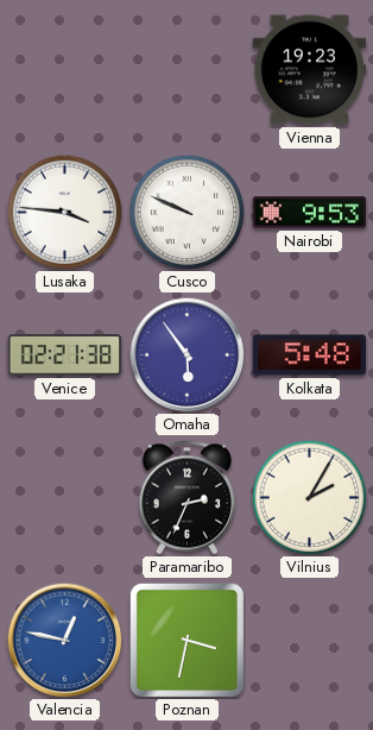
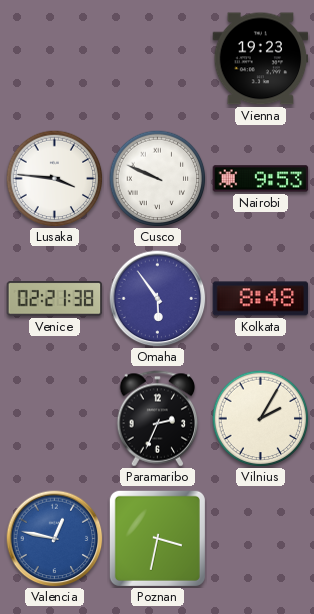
Kolkata: 5:48 -> 8:48
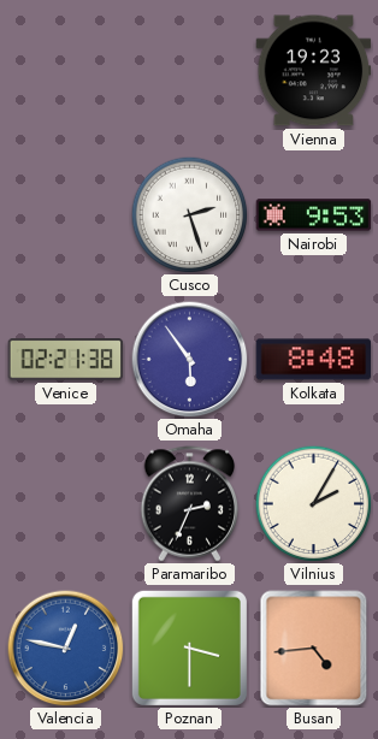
Lusaka: 3:46 -> none
Cusco: 9:49 -> 2:27
Poznan: 3:32 -> 3:30
Busan: none -> 4:44
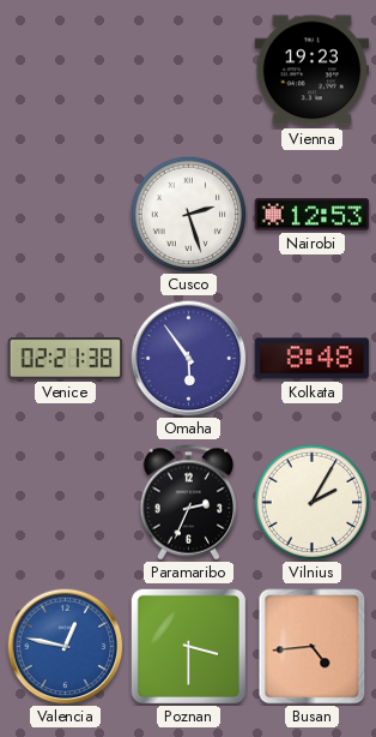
Nairobi: 9:53 -> 12:53
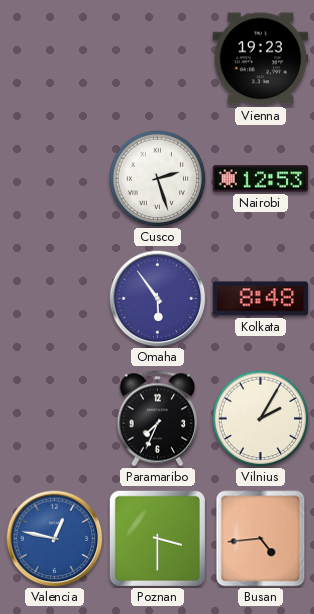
Venice: 02:21 -> none
Paramaribo: 2:34 -> 7:34
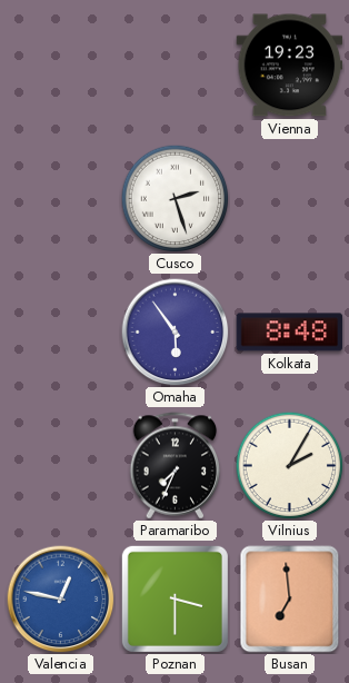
Nairobi: 12:53 -> none
Busan: 4:44 -> 6:59
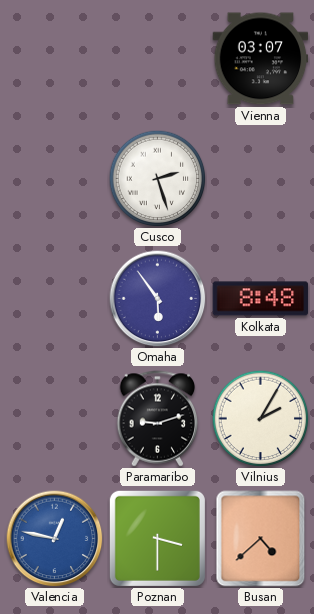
Vienna: 19:23 -> 03:07
Paramaribo: 7:34 -> 9:12
Busan: 6:59 -> 4:38
